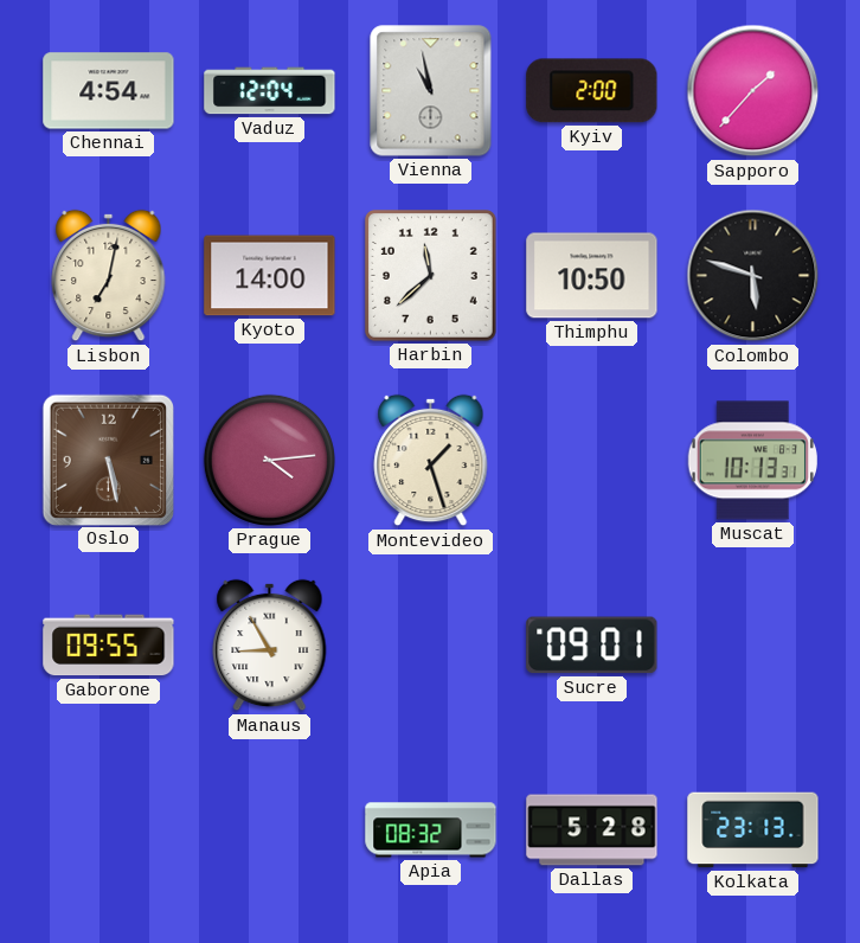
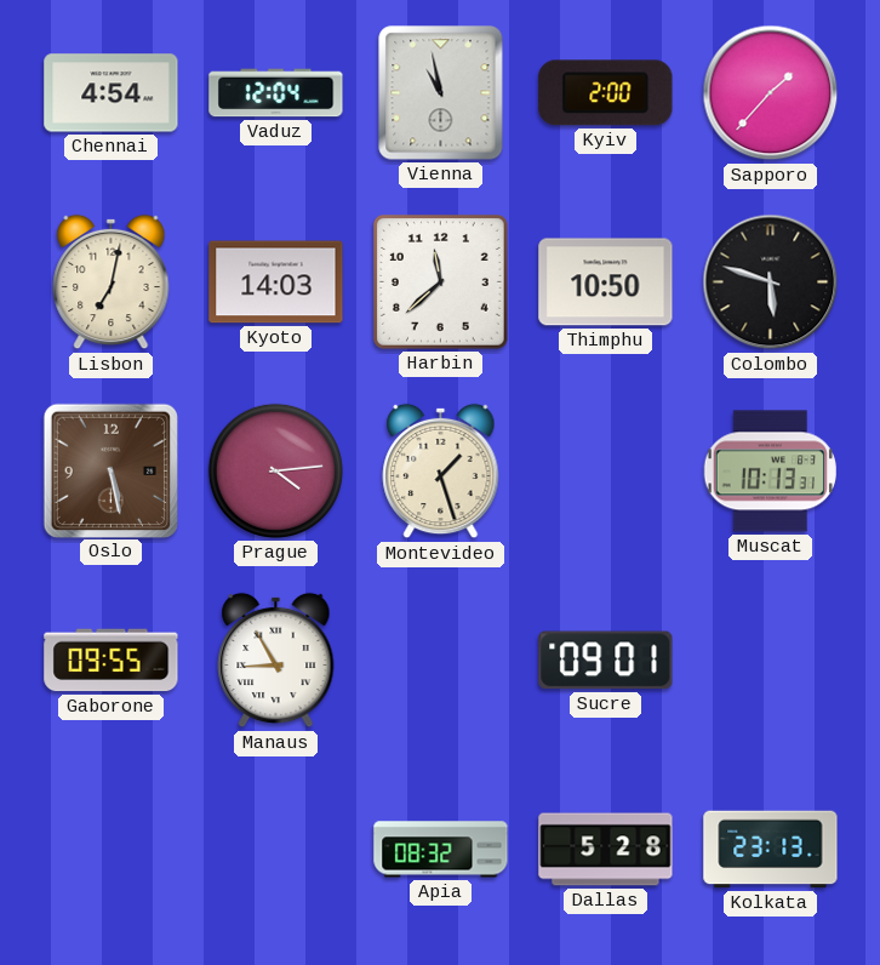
Kyoto: 14:00 -> 14:03
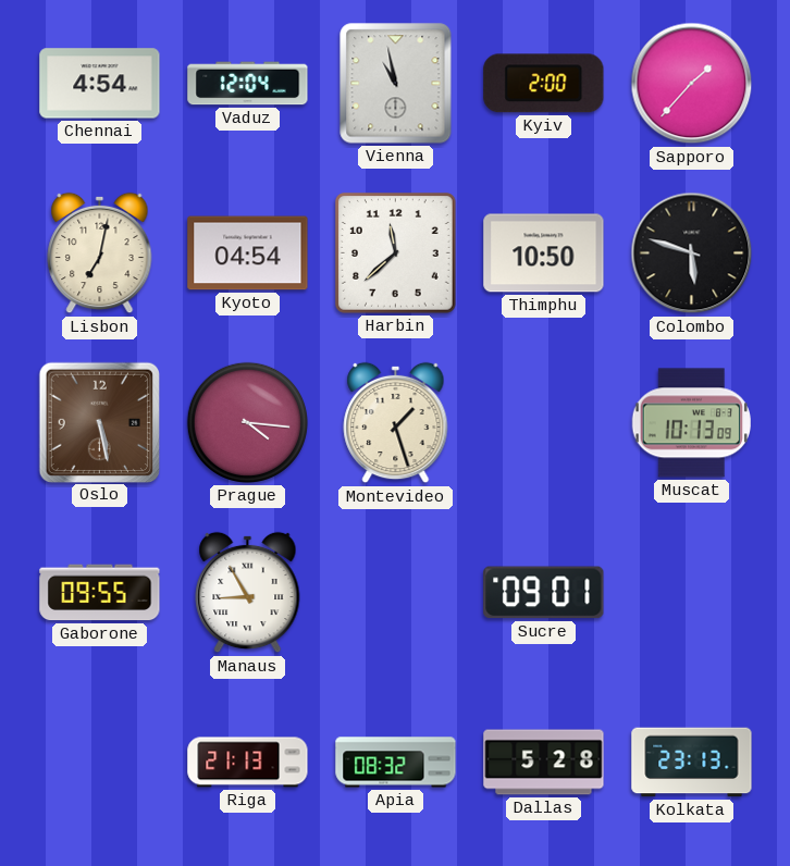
Kyoto: 14:03 -> 04:54
Prague: 4:14 -> 4:16
Muscat: 10:13:31 -> 10:13:09
Riga: none -> 21:13
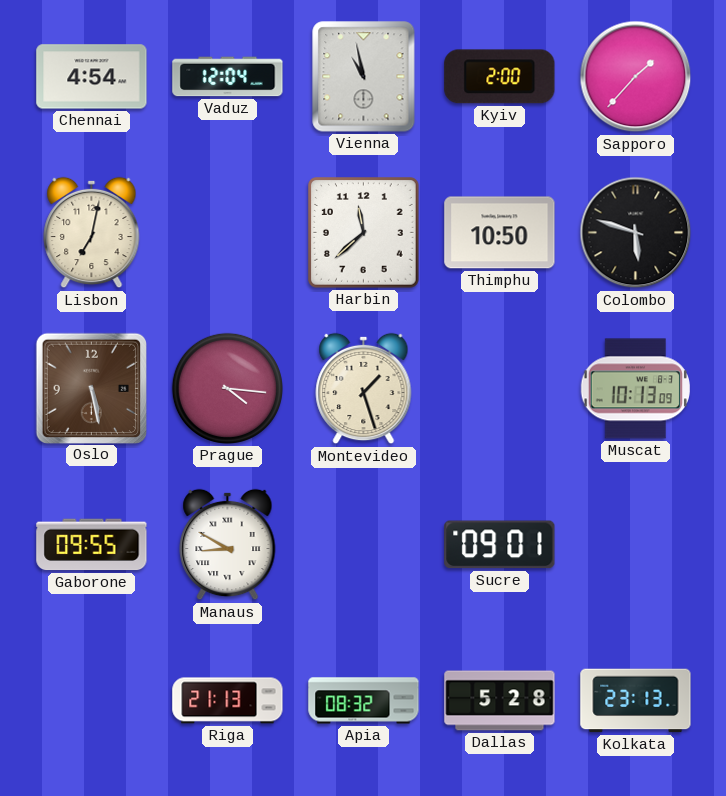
Kyoto: 04:54 -> none
Manaus: 8:55 -> 8:50
